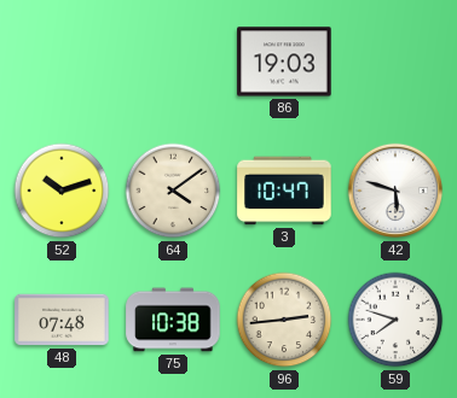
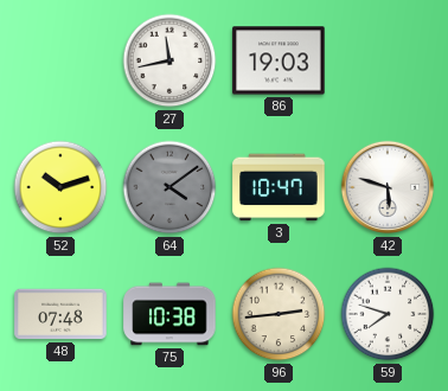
27: none -> 11:43
64 dial: cream -> grey
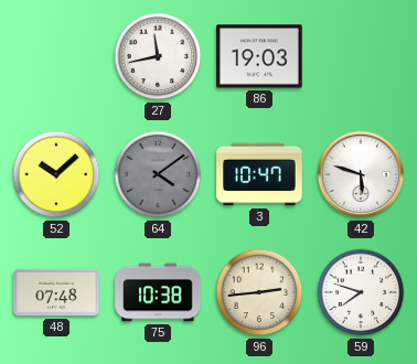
52: 10:12 -> 10:08
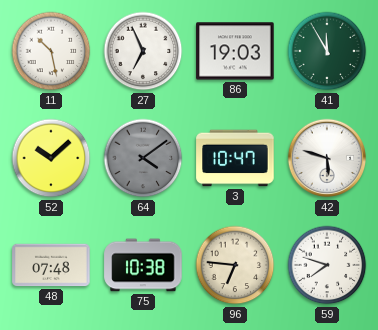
11: none -> 10:28
27: 11:43 -> 6:56
41: none -> 11:55
96: 2:44 -> 6:46
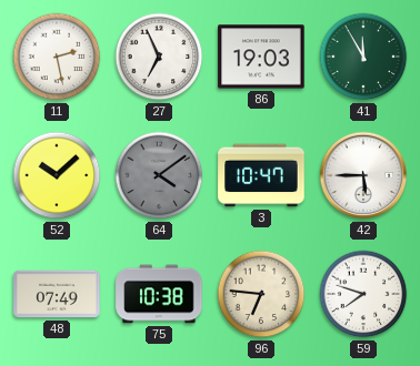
11: 10:28 -> 2:28
42: 5:48 -> 5:45
48: 07:48 -> 07:49
